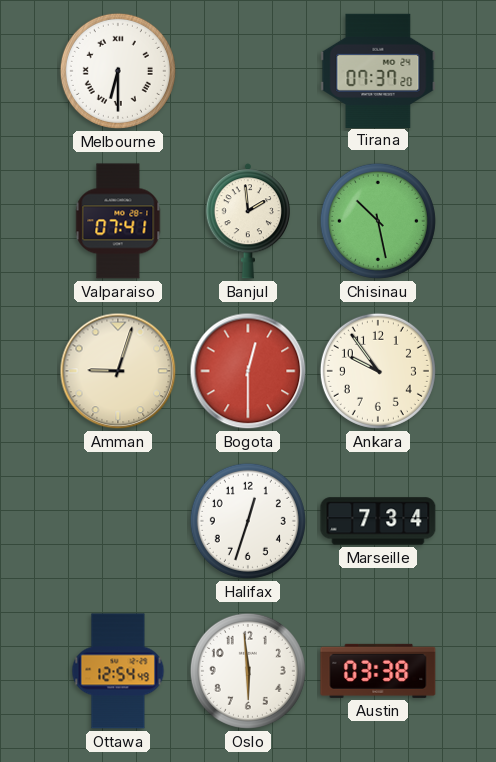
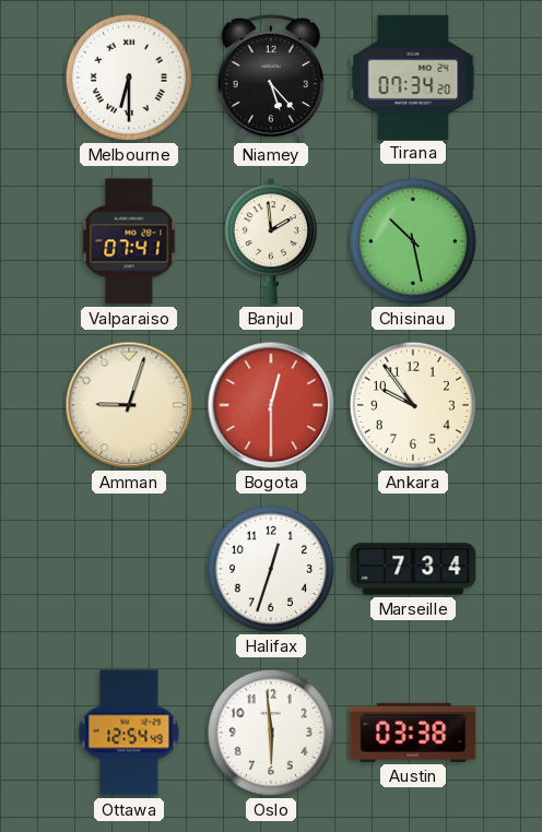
Niamey: none -> 5:23
Tirana: 07:37 -> 07:34
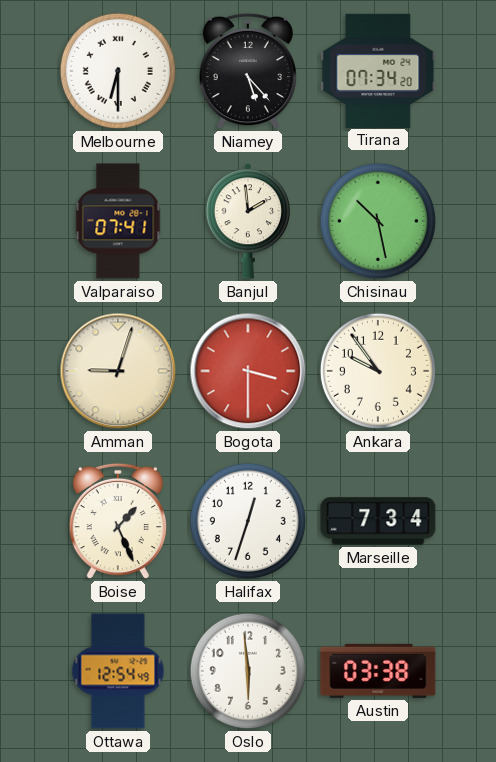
Bogota: 12:30 -> 3:30
Boise: none -> 1:26
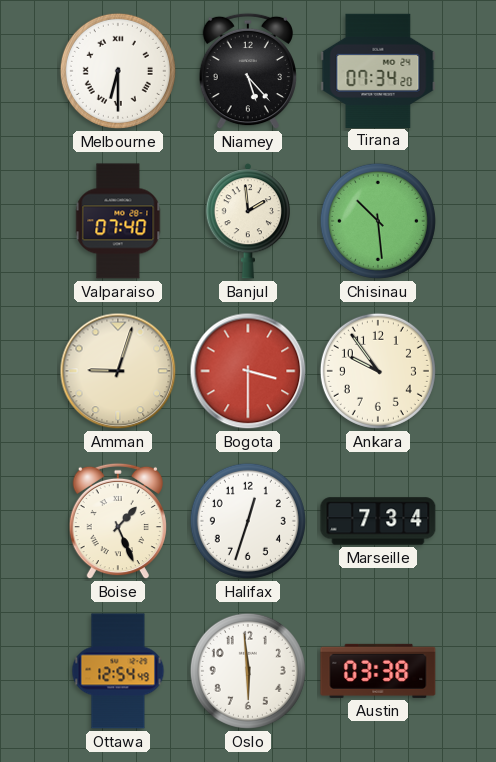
Valparaiso: 07:41 -> 07:40
Chisinau: 10:28 -> 10:29
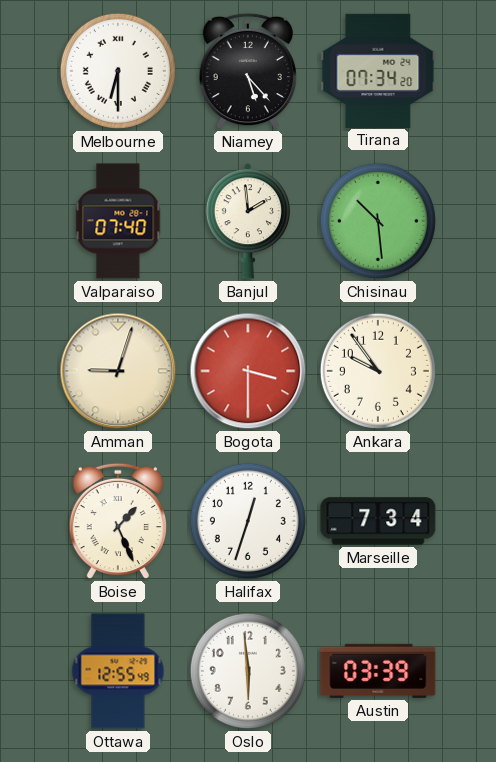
Ottawa: 12:54 -> 12:55
Austin: 03:38 -> 03:39
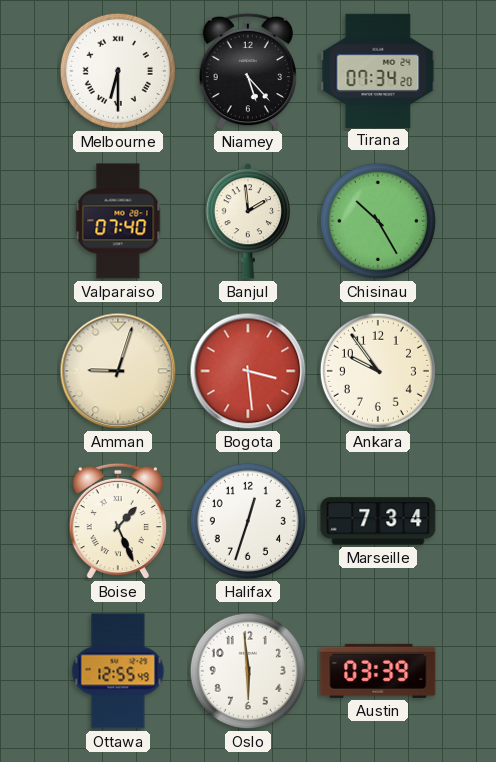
Chisinau: 10:29 -> 10:25
Bogota: 3:30 -> 3:29
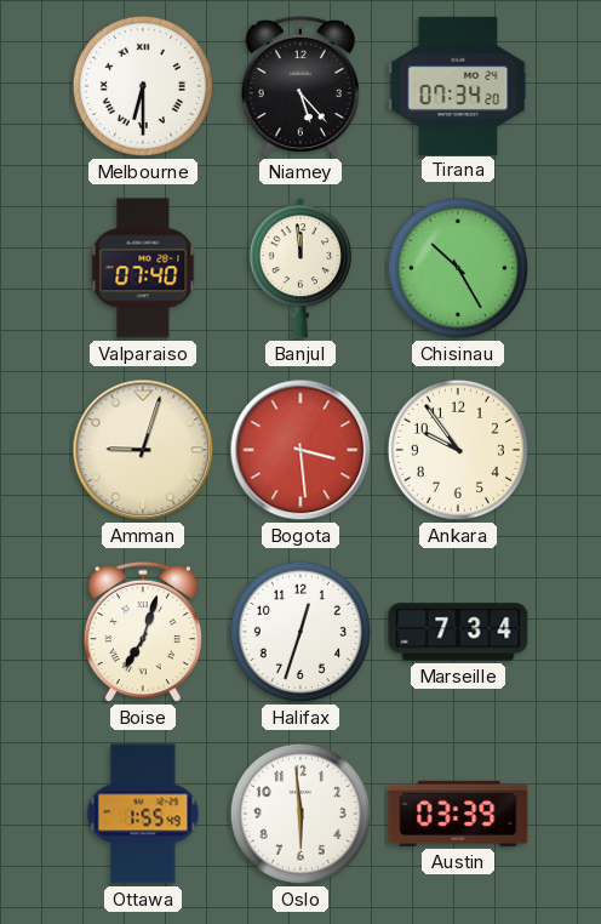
Banjul: 1:59 -> 11:59
Boise: 1:26 -> 7:03
Ottawa: 12:55 -> 1:55
